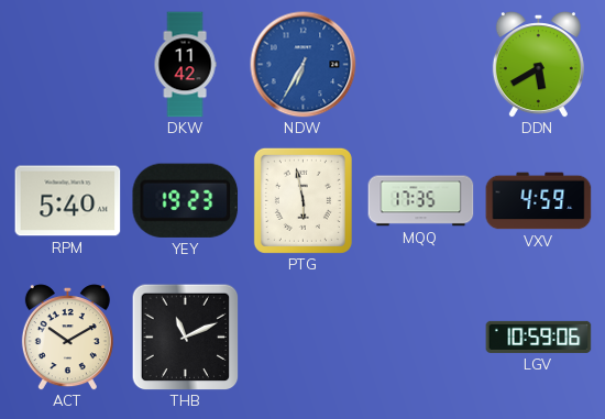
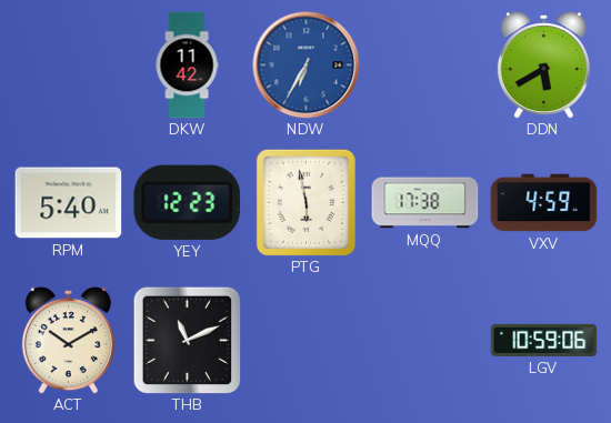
YEY: 19:23 -> 12:23
MQQ: 17:35 -> 17:38
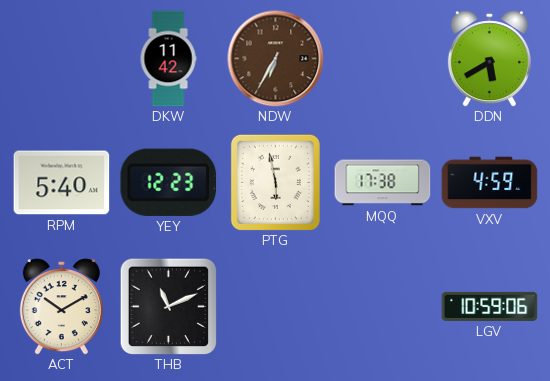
NDW dial: blue -> brown
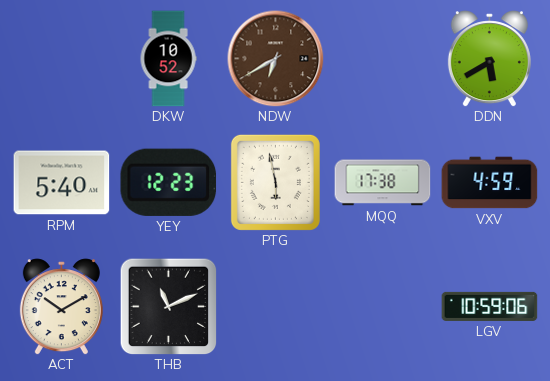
DKW: 11:42 -> 10:52
NDW: 6:35 -> 6:40
